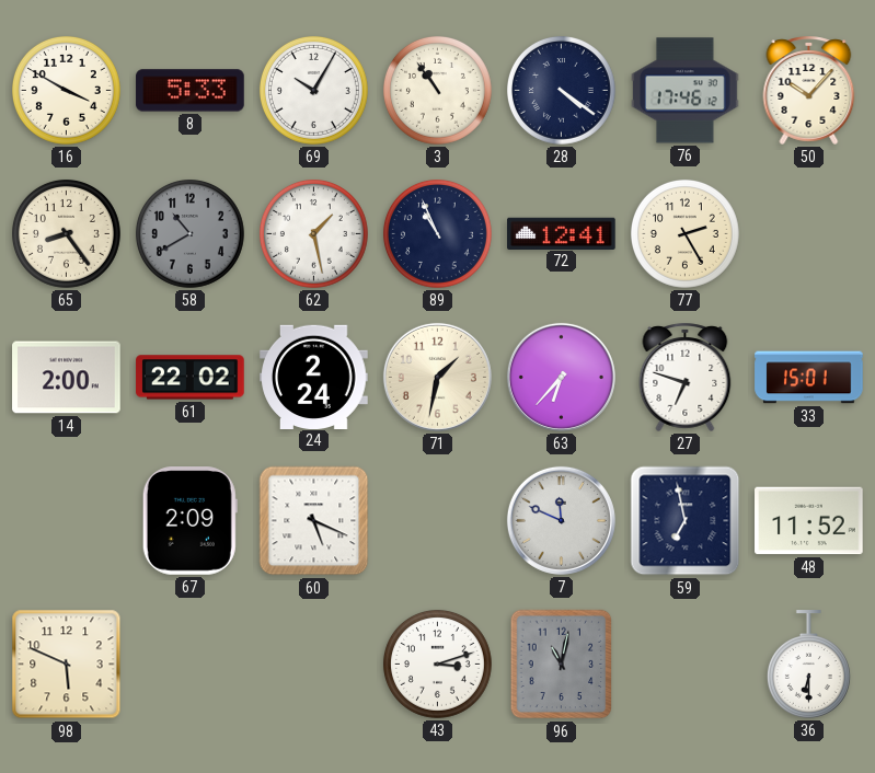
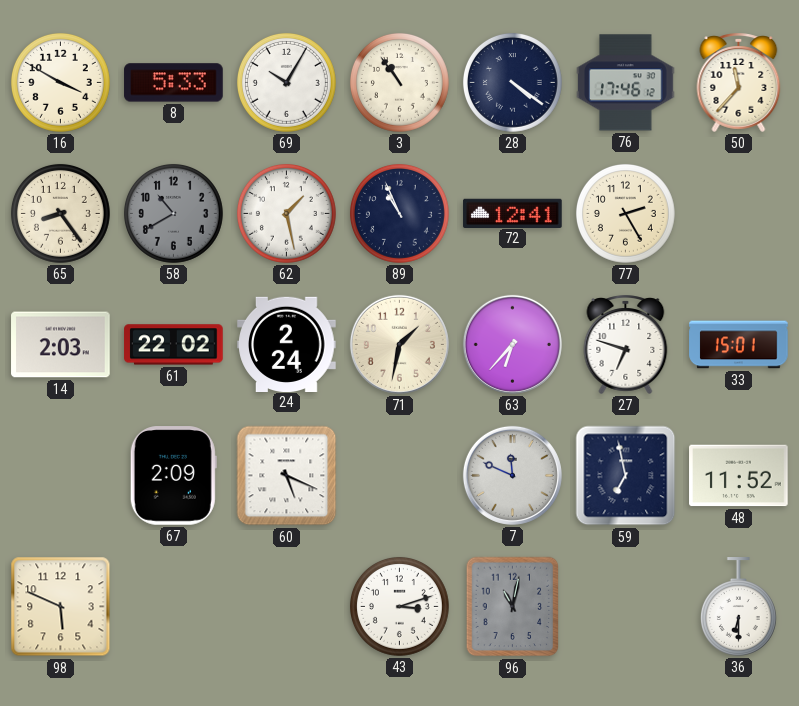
50: 10:07 -> 11:37
14: 2:00 -> 2:03
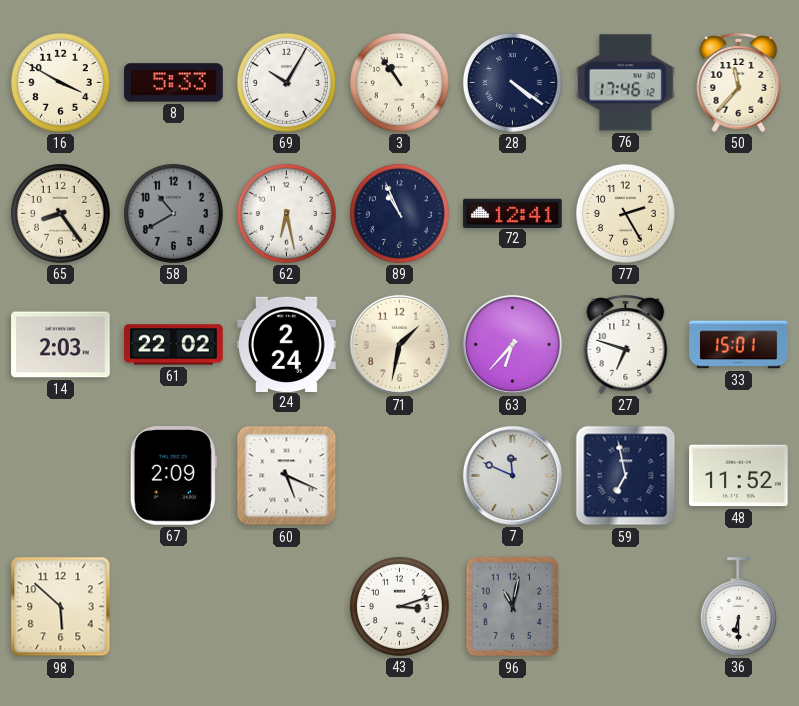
62: 1:28 -> 6:28
98: 5:49 -> 5:52
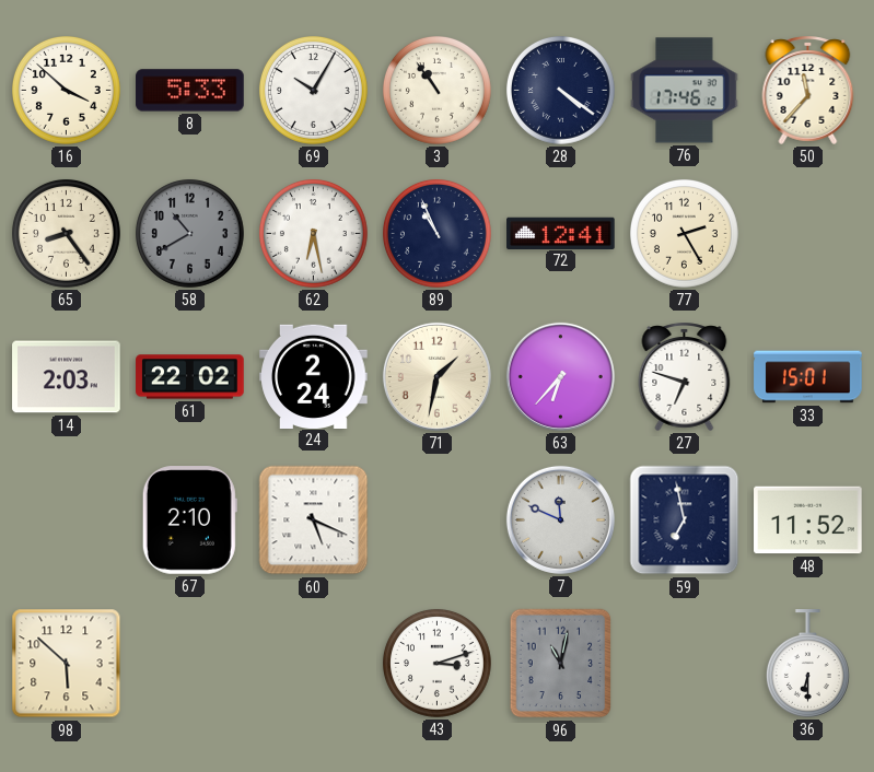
16: 3:50 -> 3:52
67: 2:09 -> 2:10
